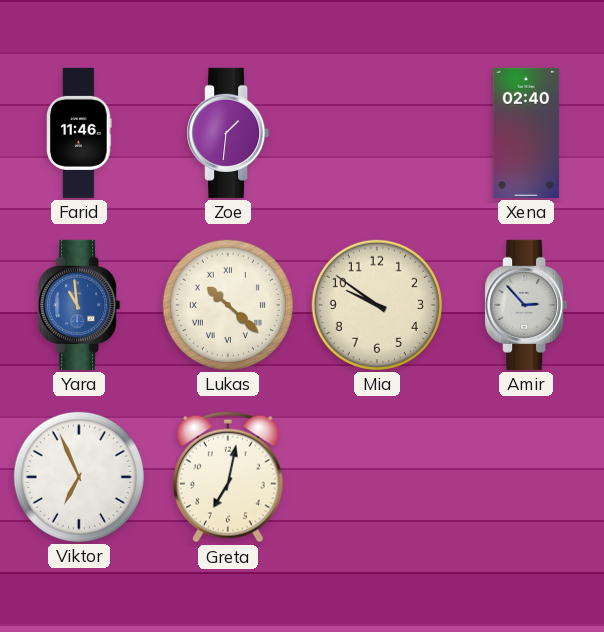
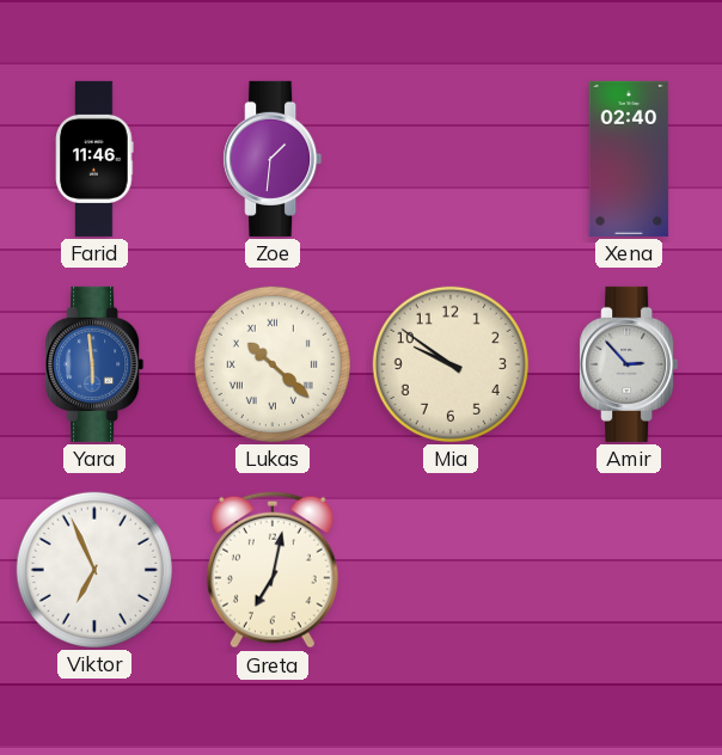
Yara: 10:59 -> 5:59
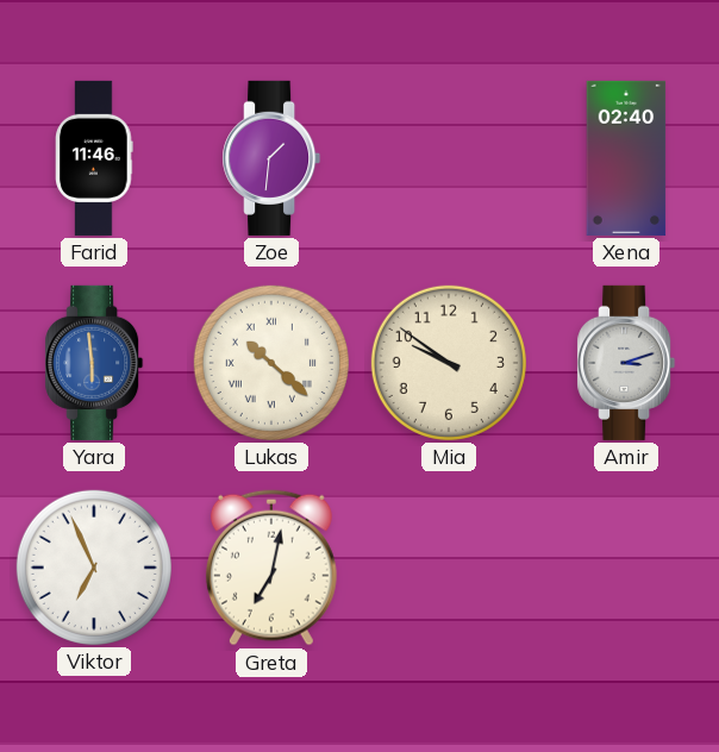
Amir: 2:53 -> 3:12
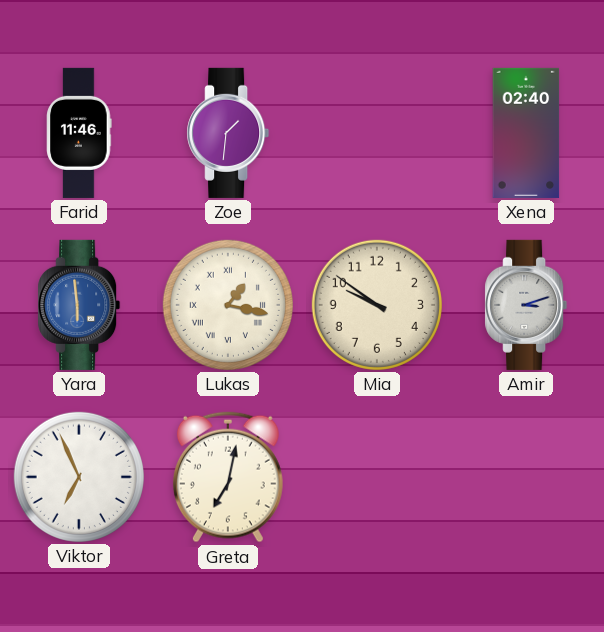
Lukas: 10:22 -> 1:17
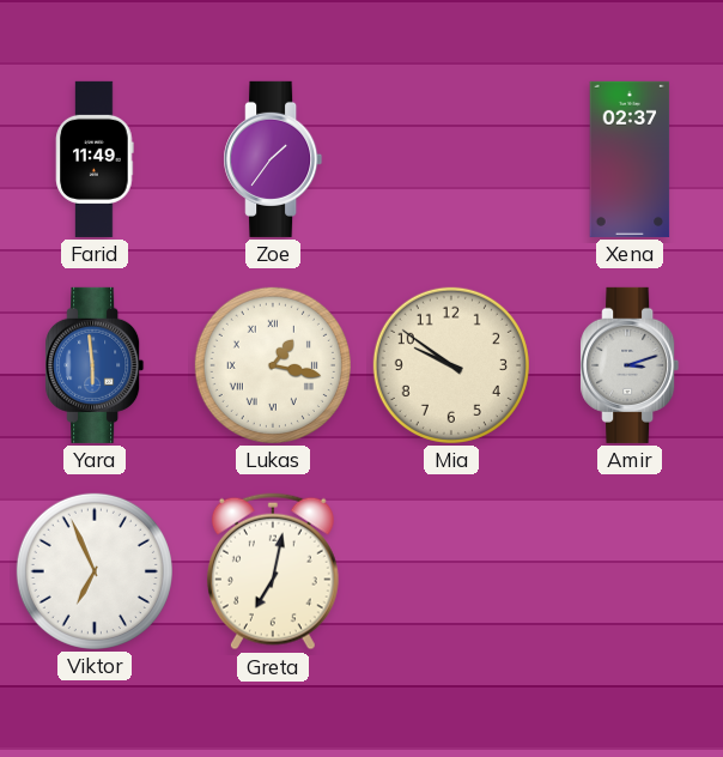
Farid: 11:46 -> 11:49
Zoe: 1:31 -> 1:36
Xena: 02:40 -> 02:37
